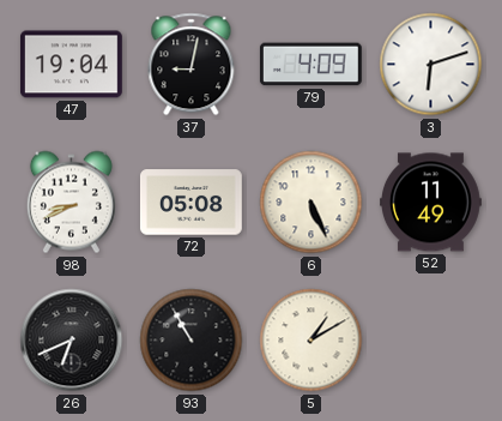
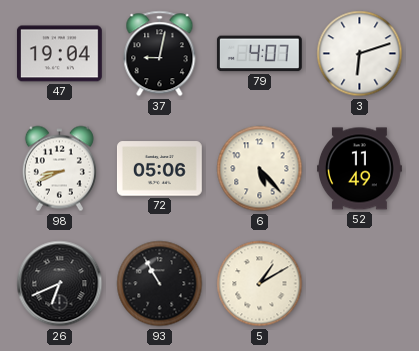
79: 4:09 -> 4:07
72: 05:08 -> 05:06
6: 5:26 -> 5:23
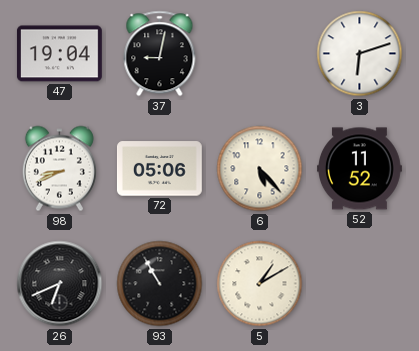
79: 4:07 -> none
52: 11:49 -> 11:52
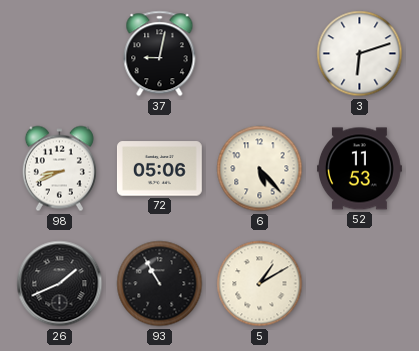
47: 19:04 -> none
52: 11:52 -> 11:53
26: 6:41 -> 1:41
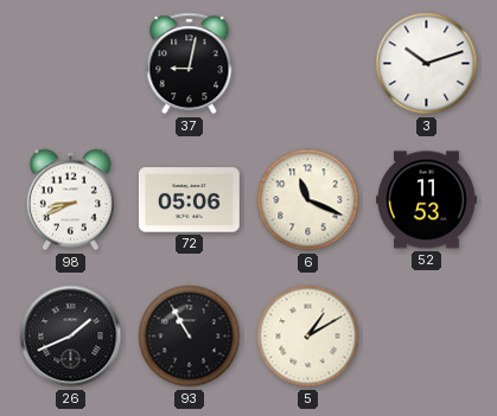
3: 6:12 -> 10:12
6: 5:23 -> 11:19
